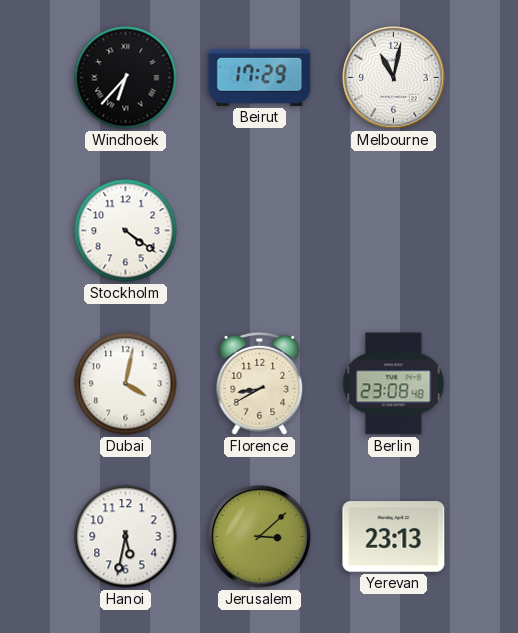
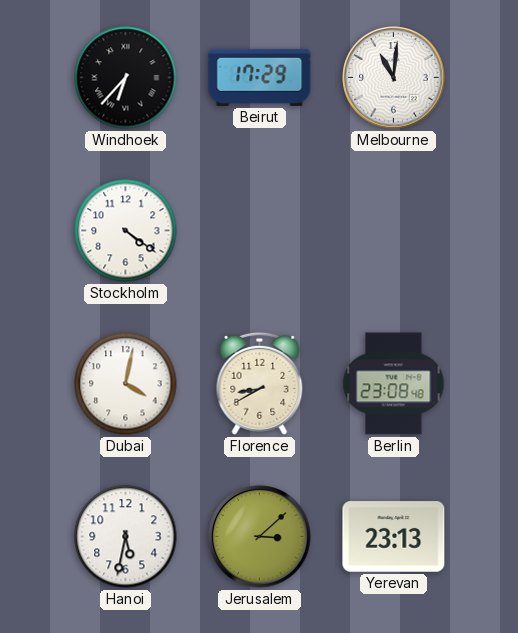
Melbourne: 11:02 -> 11:01
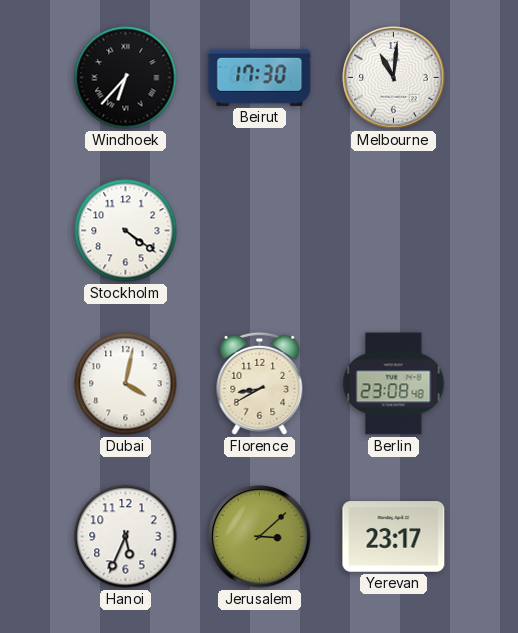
Beirut: 17:29 -> 17:30
Hanoi: 5:32 -> 5:34
Yerevan: 23:13 -> 23:17
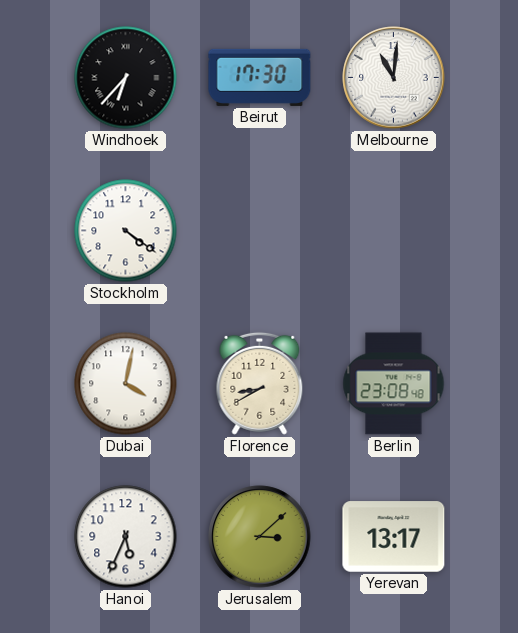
Yerevan: 23:17 -> 13:17
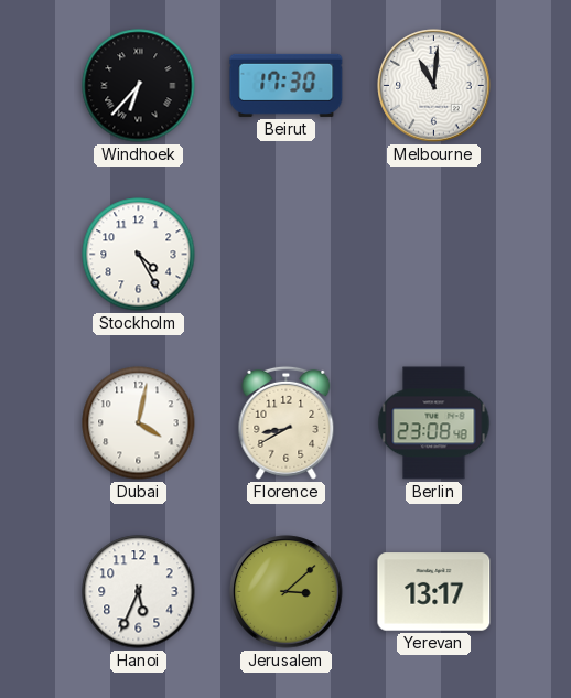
Stockholm: 4:21 -> 4:25
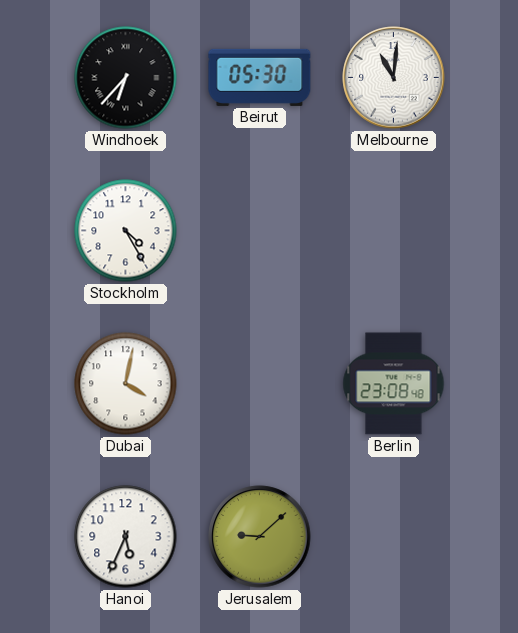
Beirut: 17:30 -> 05:30
Florence: 8:40 -> none
Jerusalem: 3:08 -> 9:08
Yerevan: 13:17 -> none
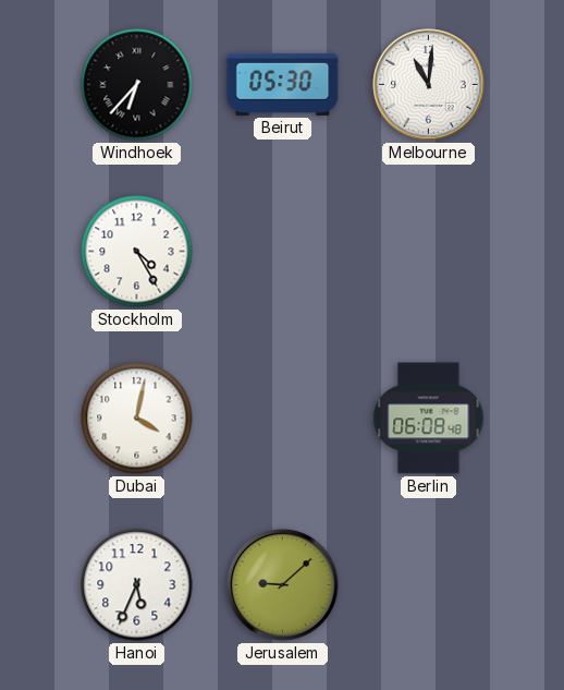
Berlin: 23:08 -> 06:08
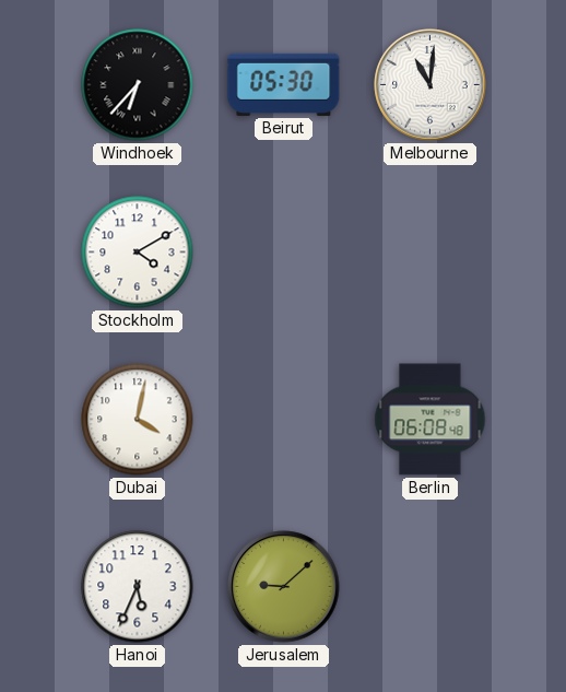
Stockholm: 4:25 -> 4:10
